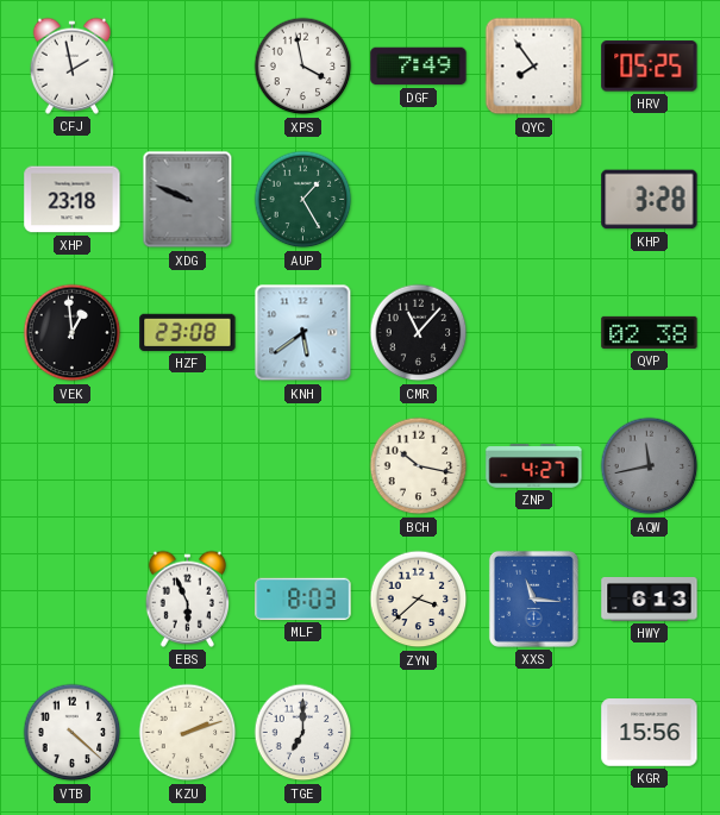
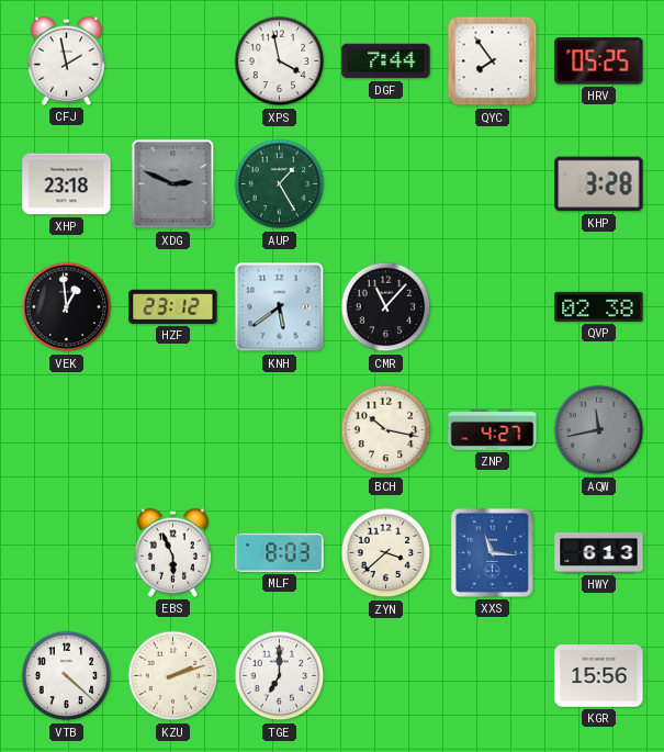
DGF: 7:49 -> 7:44
XDG: 9:49 -> 2:49
HZF: 23:08 -> 23:12
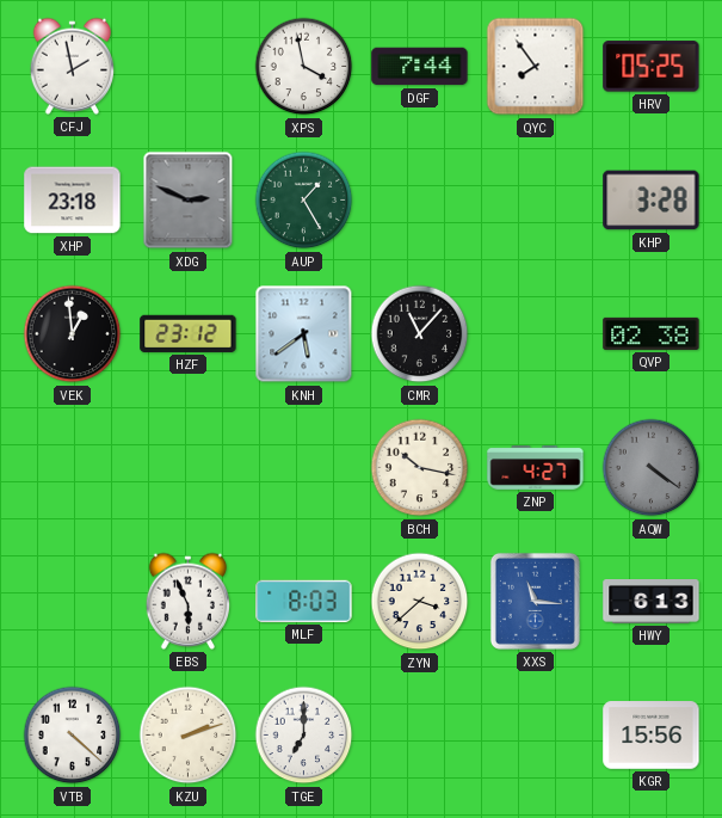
AQW: 11:43 -> 4:21
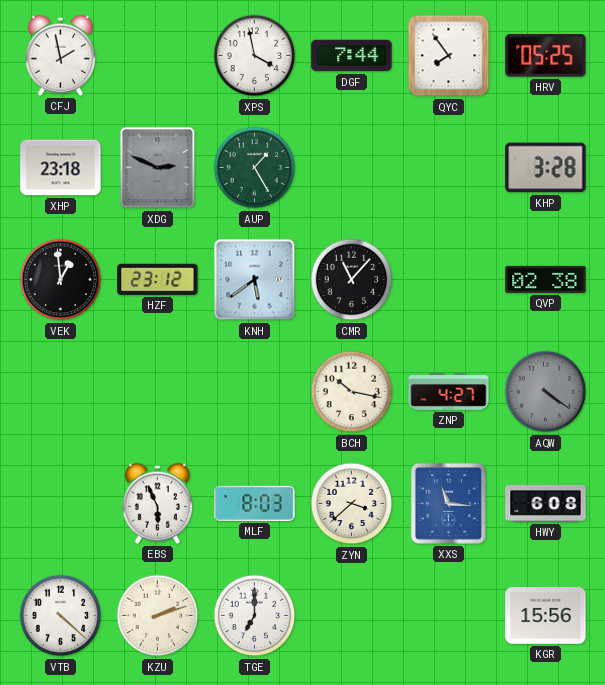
HWY: 6:13 -> 6:08
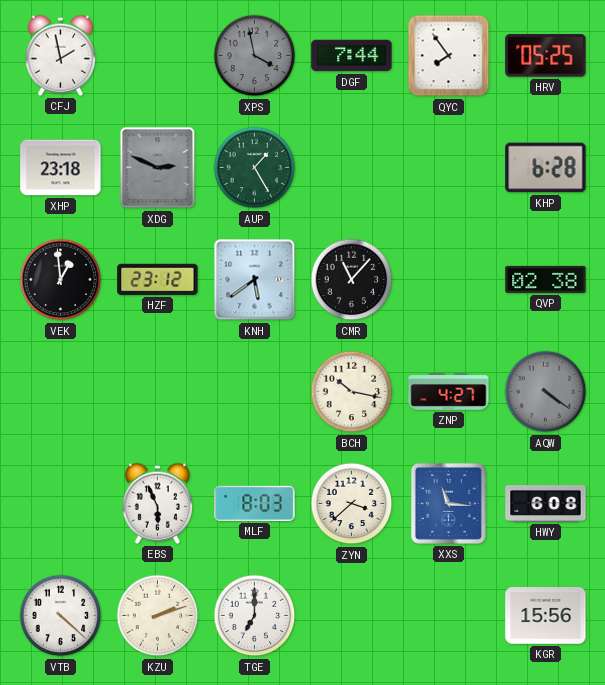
XPS dial: white -> grey
KHP: 3:28 -> 6:28
